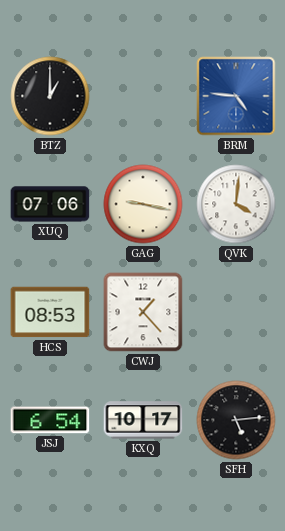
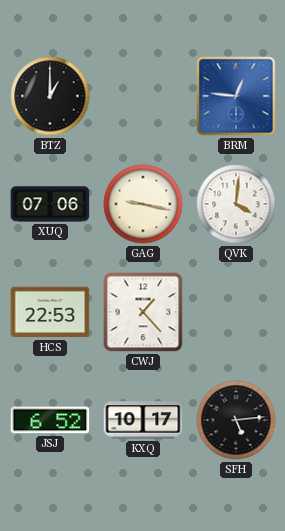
BRM: 4:46 -> 12:46
HCS: 08:53 -> 22:53
JSJ: 6:54 -> 6:52
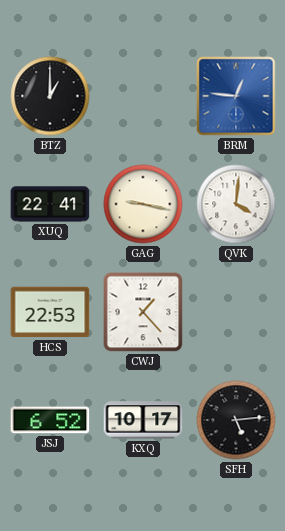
XUQ: 07:06 -> 22:41
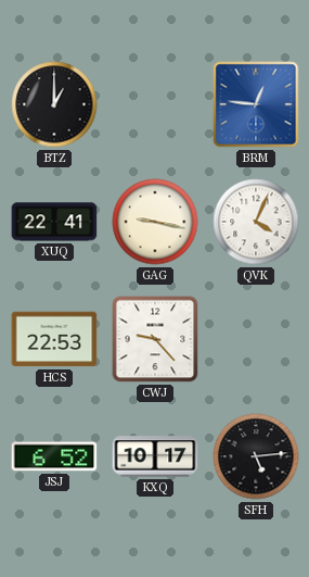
QVK: 4:01 -> 4:04
CWJ: 1:23 -> 9:23
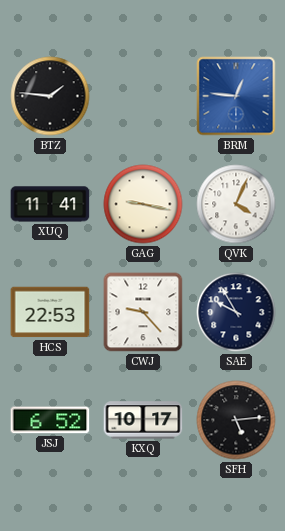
BTZ: 1:00 -> 1:46
XUQ: 22:41 -> 11:41
SAE: none -> 9:55
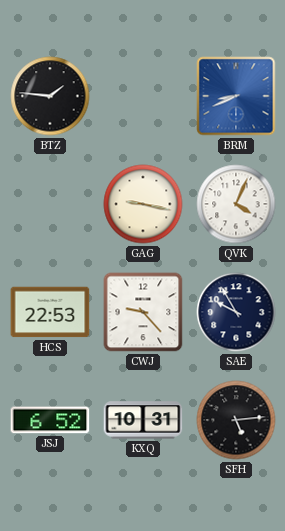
BRM: 12:46 -> 8:41
XUQ: 11:41 -> none
KXQ: 10:17 -> 10:31
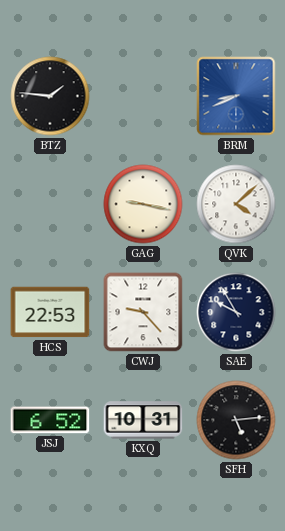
QVK: 4:04 -> 4:08
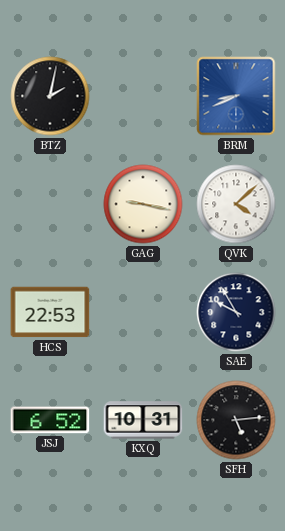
BTZ: 1:46 -> 2:02
CWJ: 9:23 -> none
